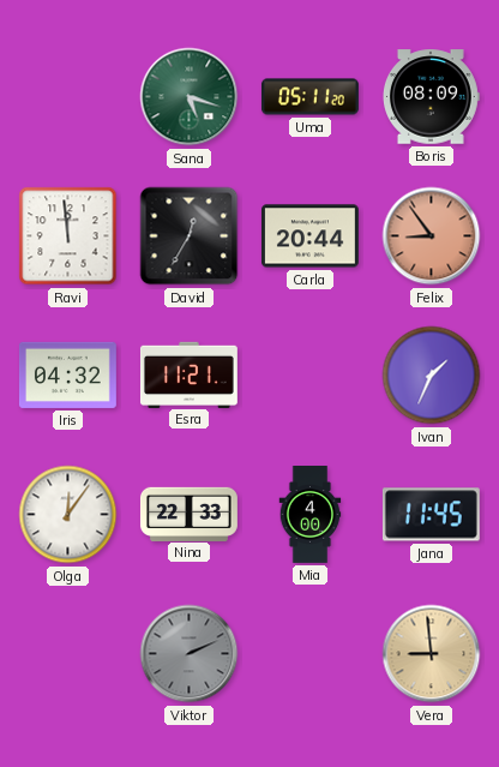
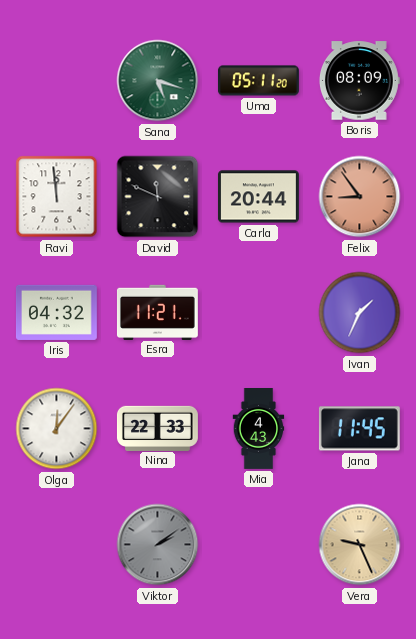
David: 12:35 -> 11:49
Mia: 4:00 -> 4:43
Viktor: 2:11 -> 2:09
Vera: 8:59 -> 9:26
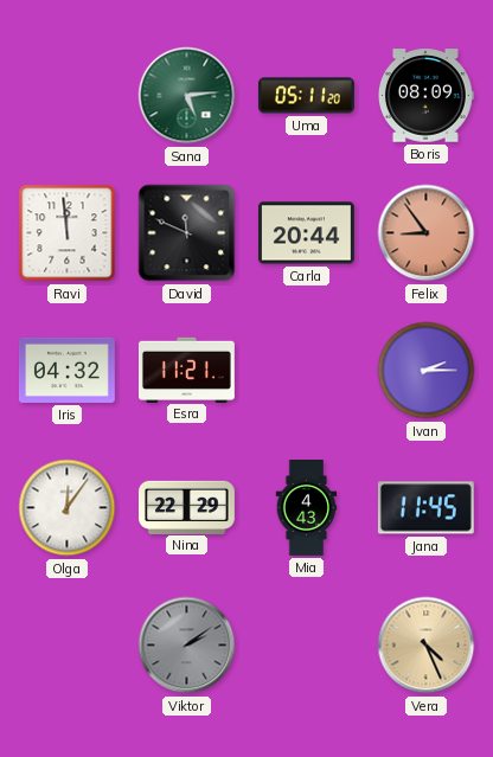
Sana: 5:18 -> 5:14
Ivan: 1:34 -> 2:15
Nina: 22:33 -> 22:29
Vera: 9:26 -> 4:26
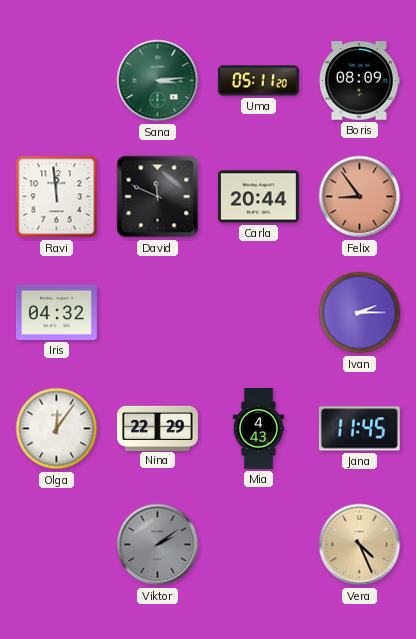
Sana: 5:14 -> 3:14
Esra: 11:21 -> none
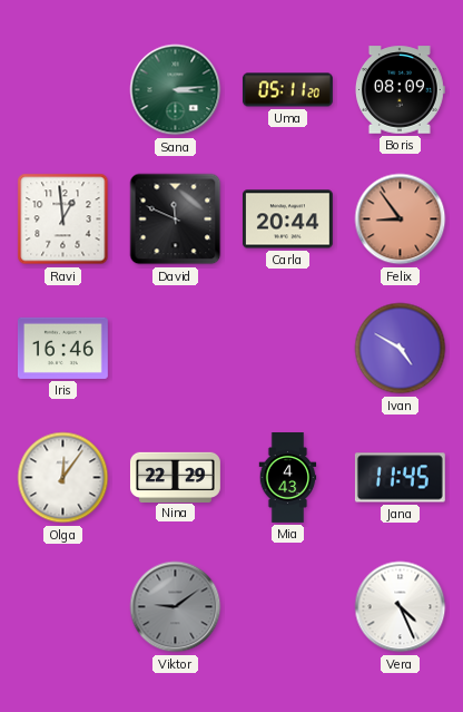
Ravi: 11:59 -> 12:59
Iris: 04:32 -> 16:46
Ivan: 2:15 -> 4:50
Viktor: 2:09 -> 9:09
Vera dial: champagne -> white
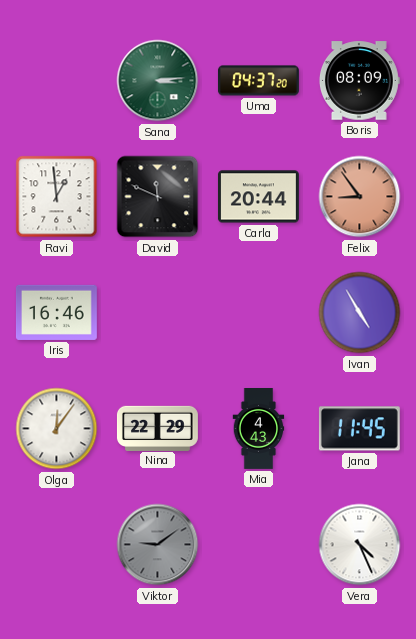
Uma: 05:11 -> 04:37
Ivan: 4:50 -> 4:55
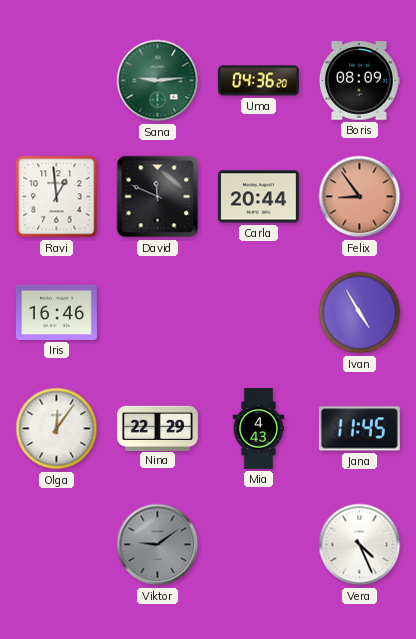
Sana: 3:14 -> 9:14
Uma: 04:37 -> 04:36
